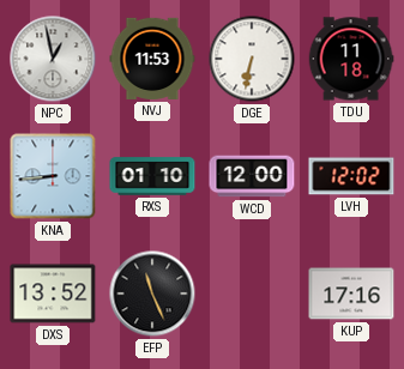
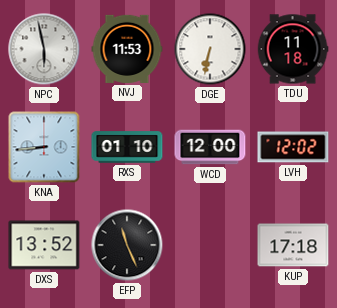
NPC: 12:58 -> 5:58
KUP: 17:16 -> 17:18
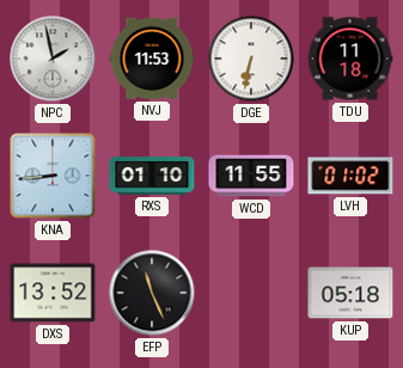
NPC: 5:58 -> 1:58
WCD: 12:00 -> 11:55
LVH: 12:02 -> 01:02
KUP: 17:18 -> 05:18
